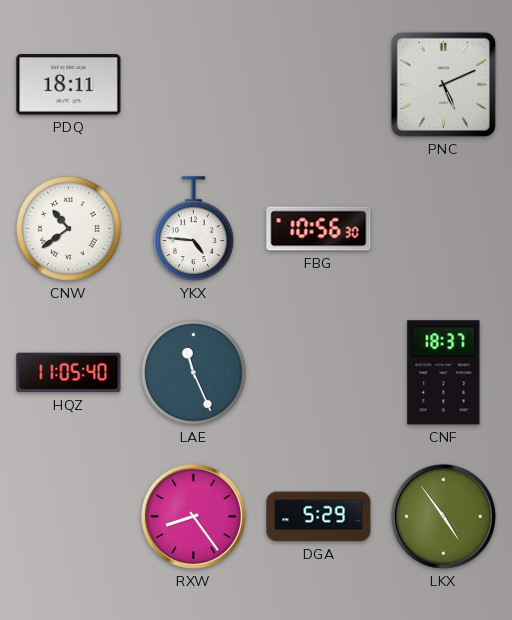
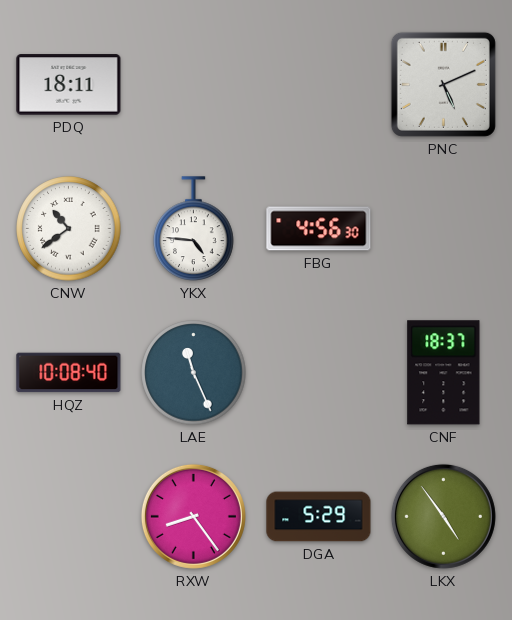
FBG: 10:56 -> 4:56
HQZ: 11:05 -> 10:08
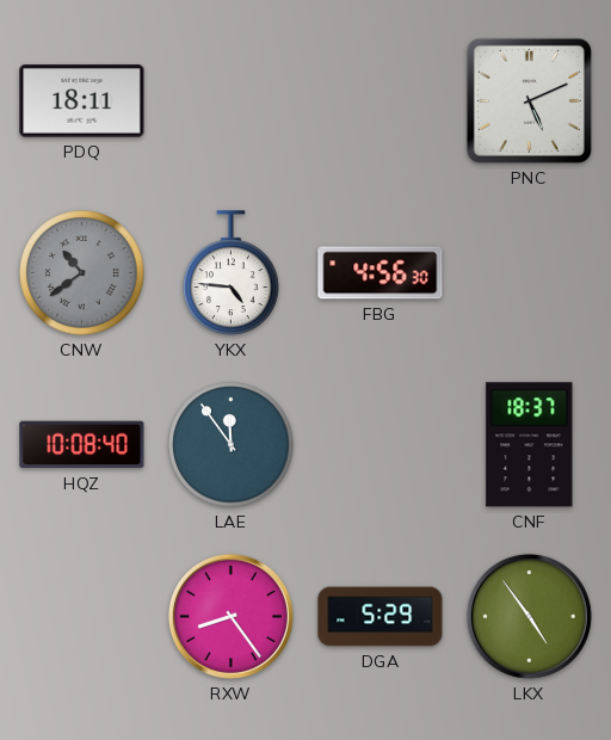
CNW dial: white -> grey
LAE: 11:26 -> 11:54
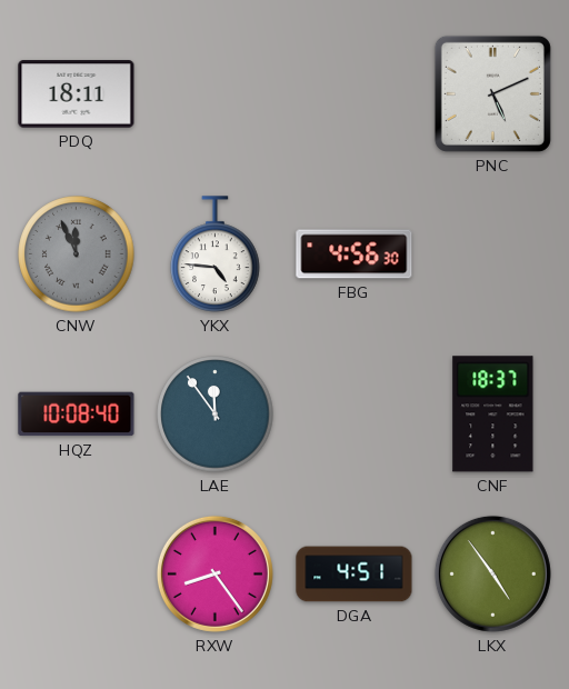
CNW: 10:39 -> 11:56
DGA: 5:29 -> 4:51
